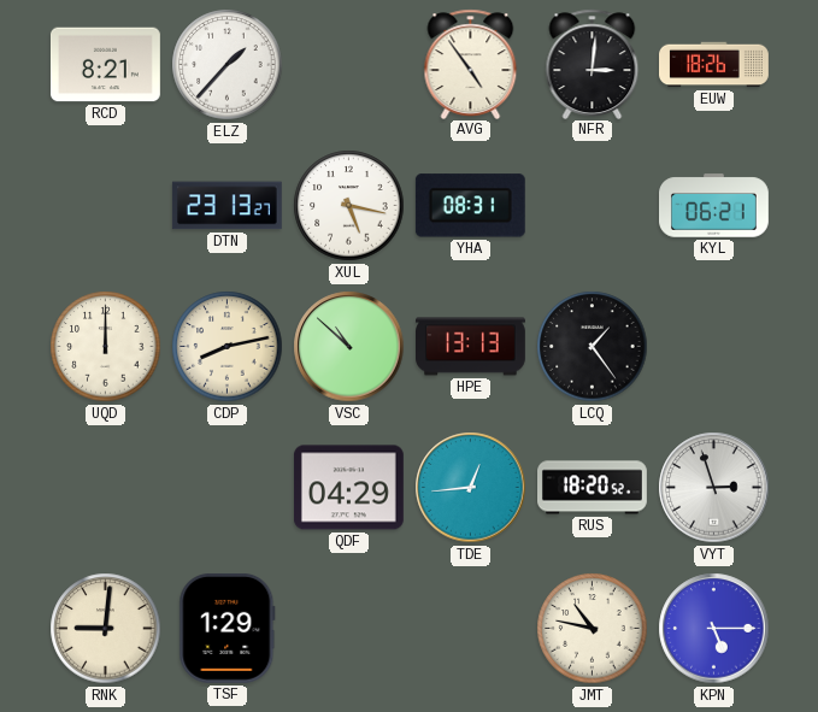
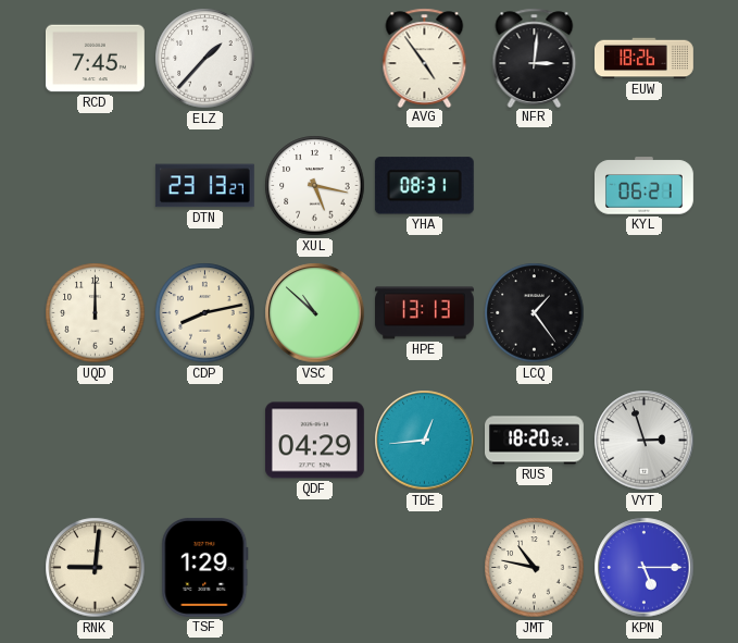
RCD: 8:21 -> 7:45
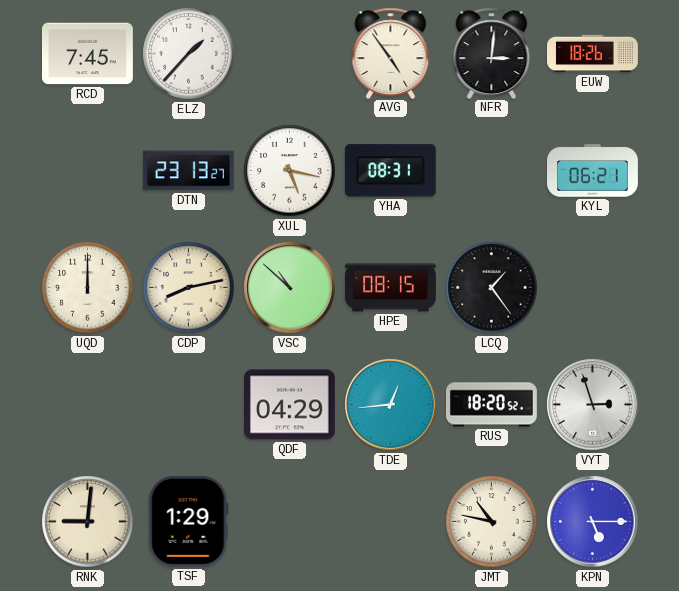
HPE: 13:13 -> 08:15
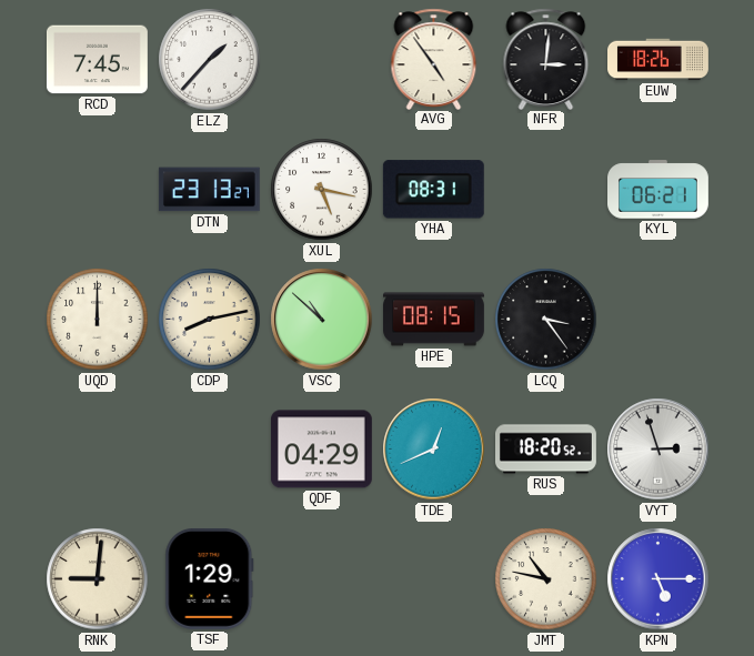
LCQ: 1:24 -> 3:24
TDE: 12:44 -> 12:41
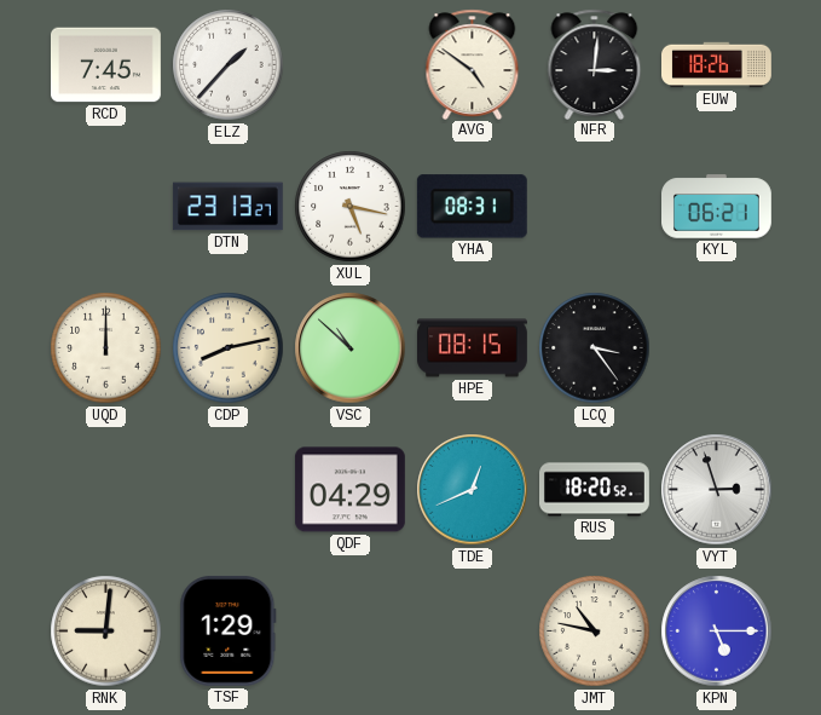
AVG: 4:54 -> 4:51
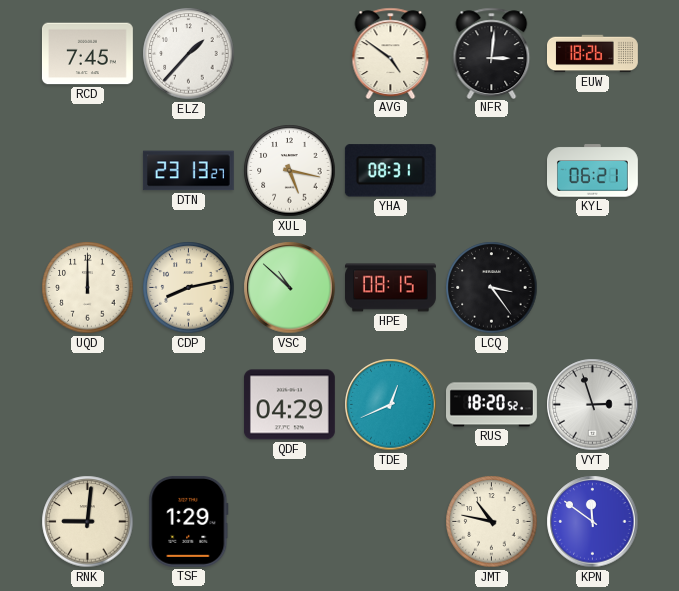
KPN: 5:15 -> 11:51
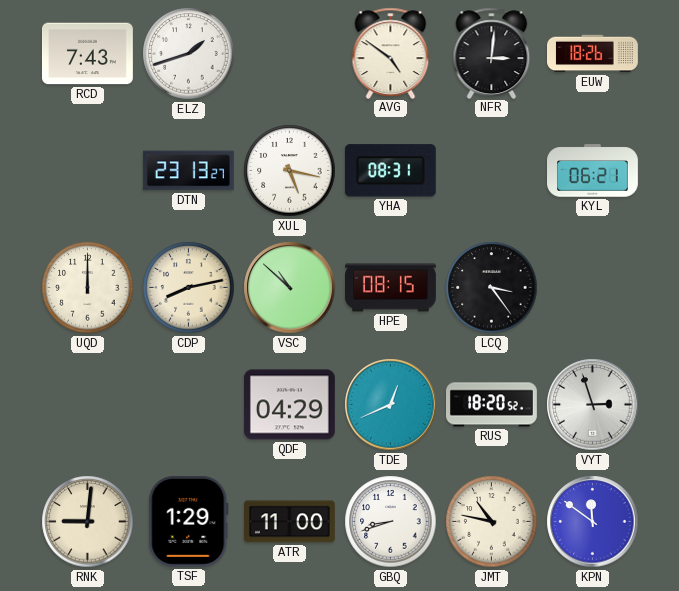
RCD: 7:45 -> 7:43
ELZ: 1:37 -> 1:42
ATR: none -> 11:00
GBQ: none -> 8:42
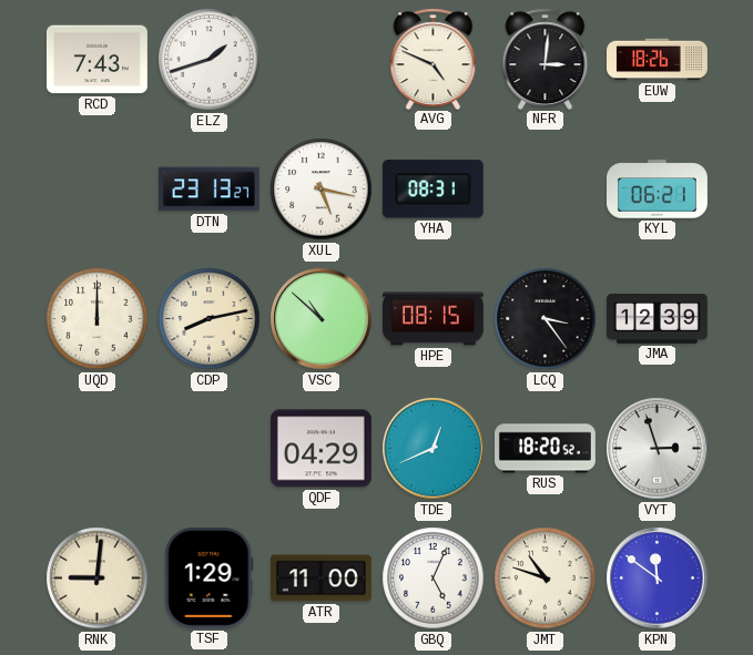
AVG: 4:51 -> 4:49
JMA: none -> 12:39
GBQ: 8:42 -> 5:04
JMT: 10:47 -> 10:48
